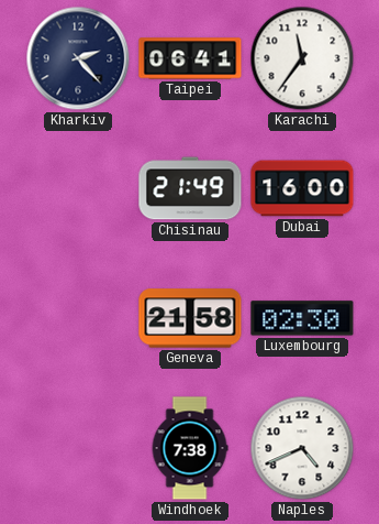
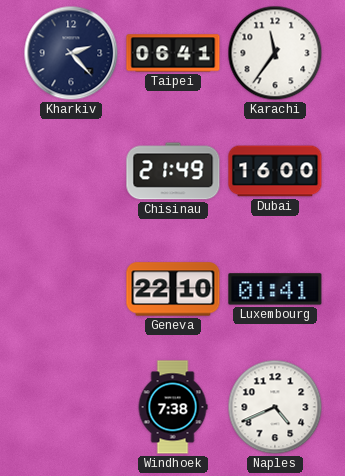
Geneva: 21:58 -> 22:10
Luxembourg: 02:30 -> 01:41
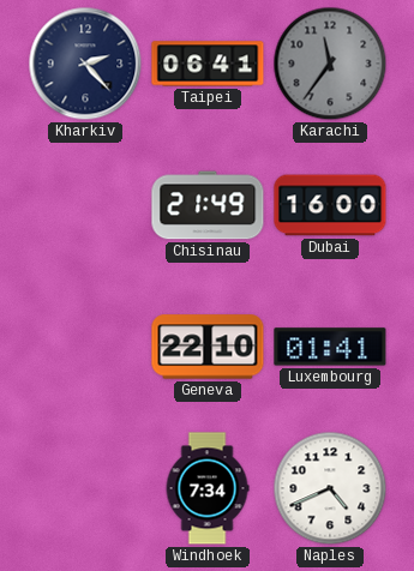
Karachi dial: white -> grey
Windhoek: 7:38 -> 7:34
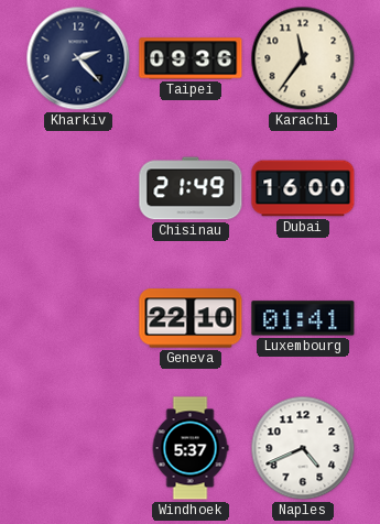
Taipei: 06:41 -> 09:36
Karachi dial: grey -> cream
Windhoek: 7:34 -> 5:37
